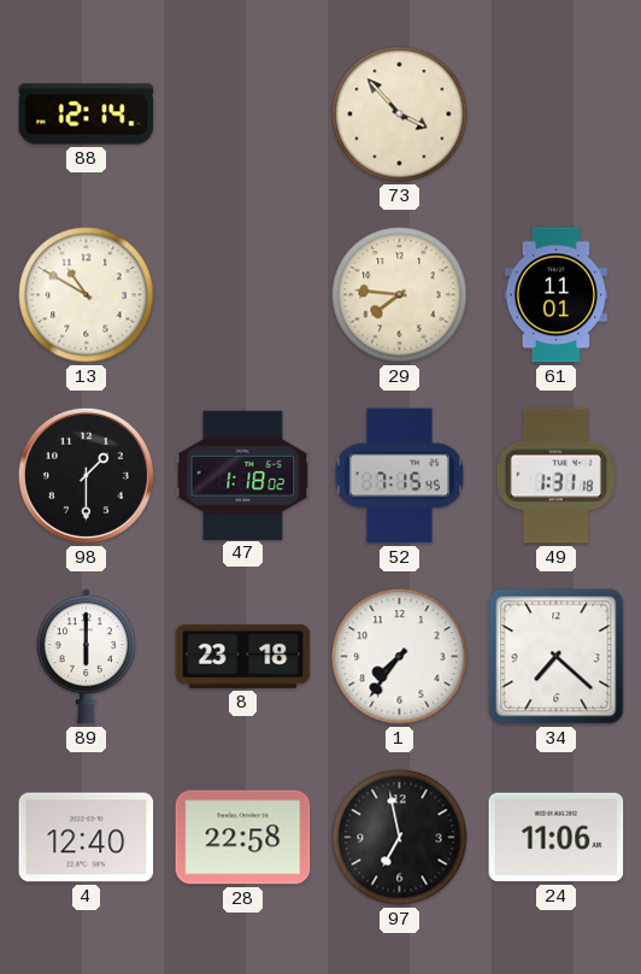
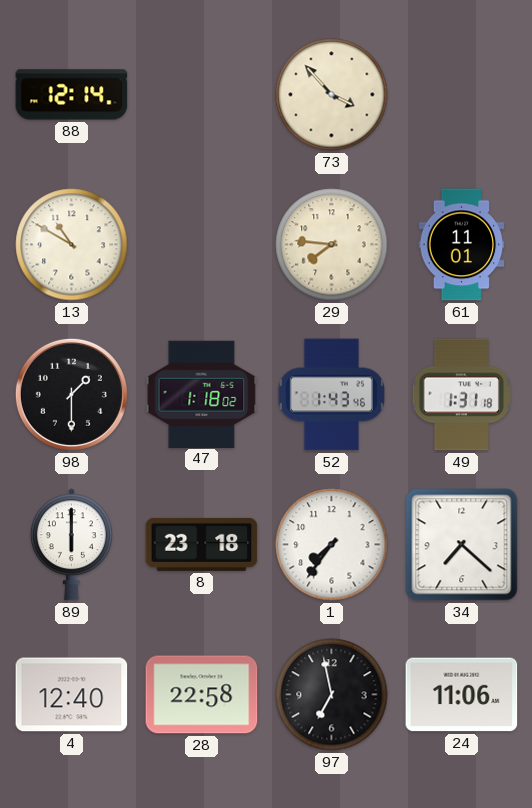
52: 7:15 -> 1:43
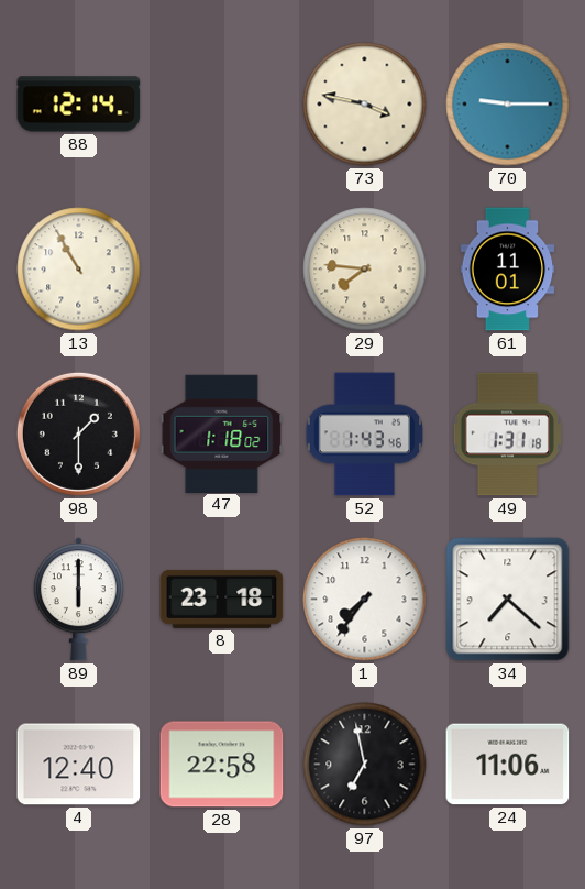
73: 3:53 -> 3:47
70: none -> 9:15
13: 10:50 -> 10:55
